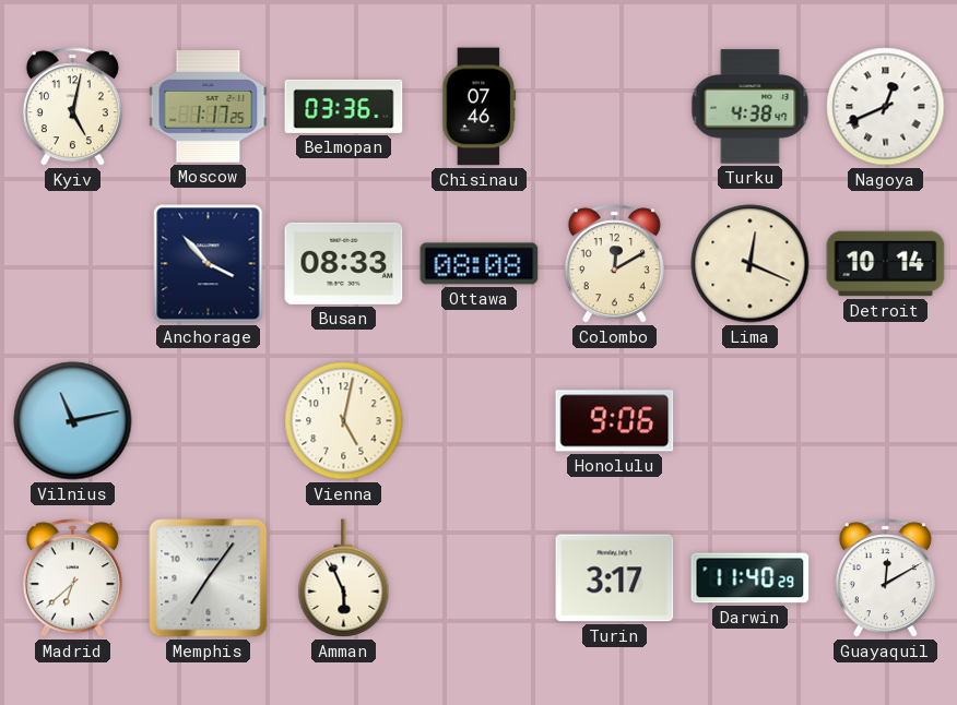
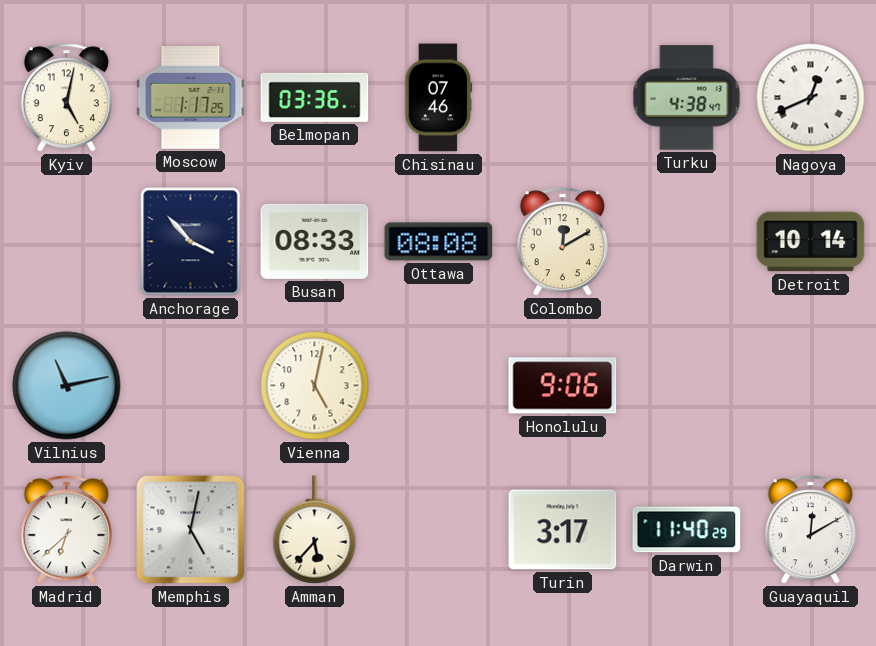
Lima: 12:19 -> none
Memphis: 7:06 -> 5:02
Amman: 5:56 -> 5:37
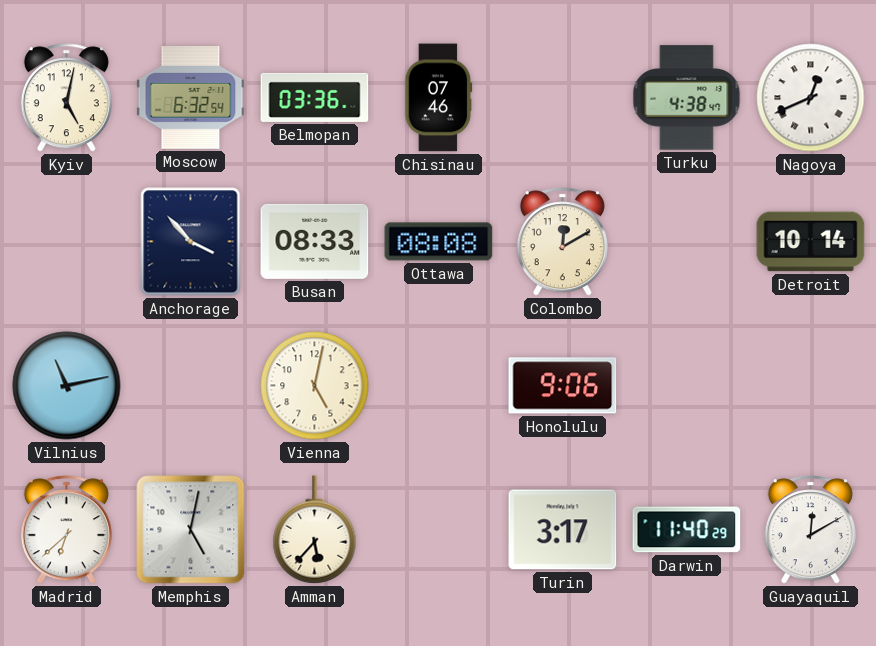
Moscow: 1:17 -> 6:32
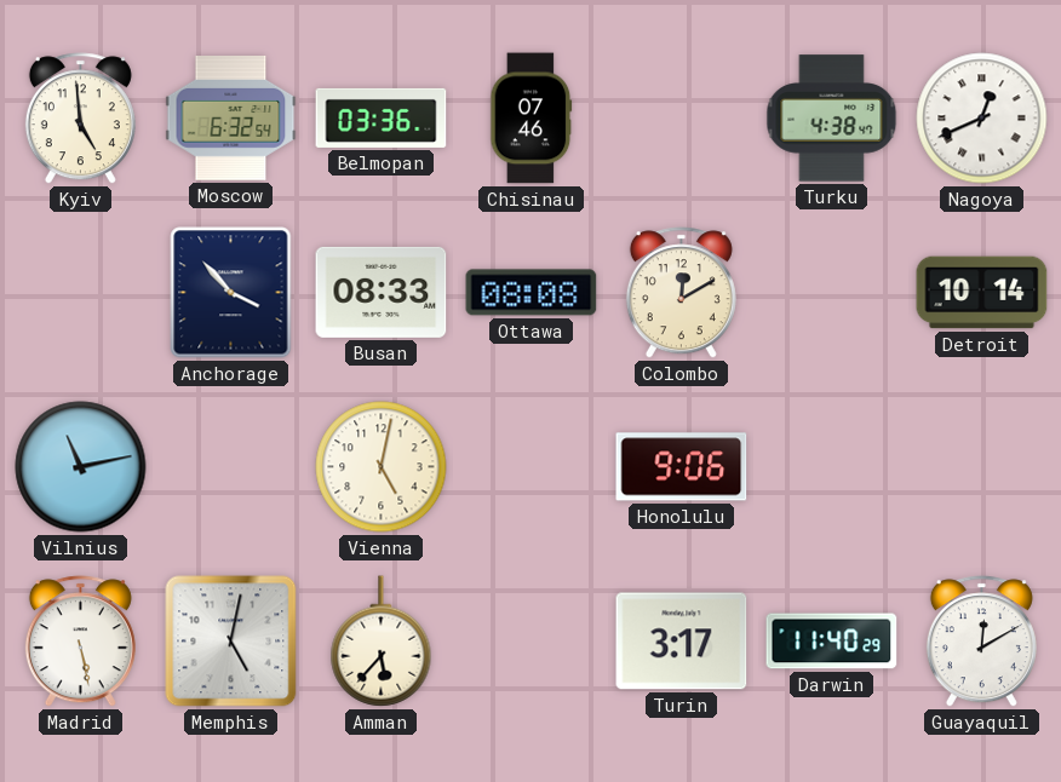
Kyiv: 5:02 -> 4:59
Madrid: 6:38 -> 5:28
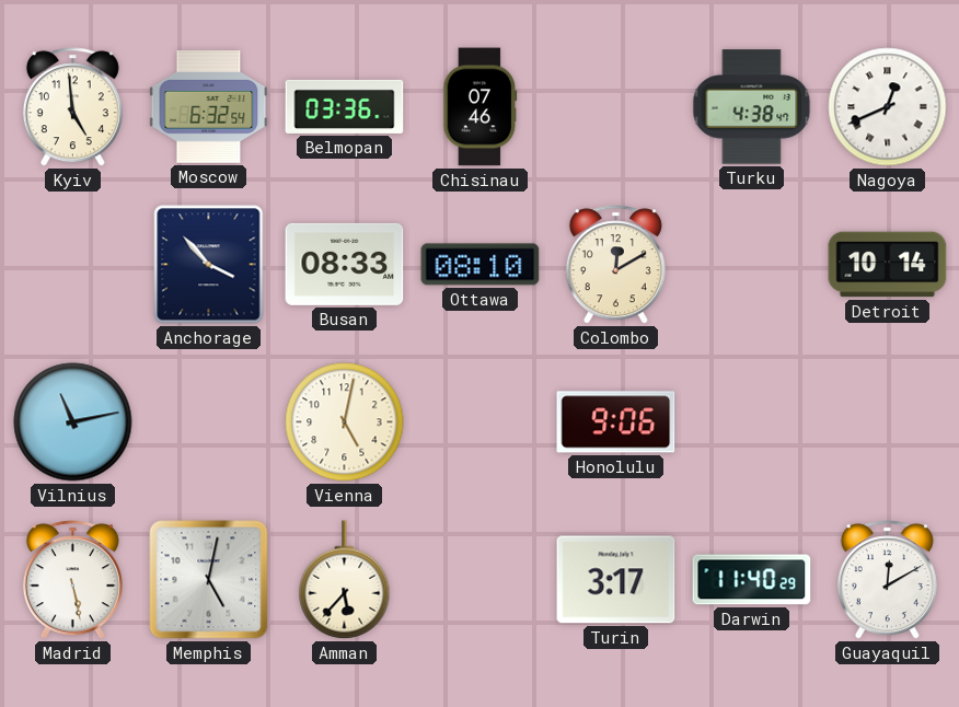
Ottawa: 08:08 -> 08:10
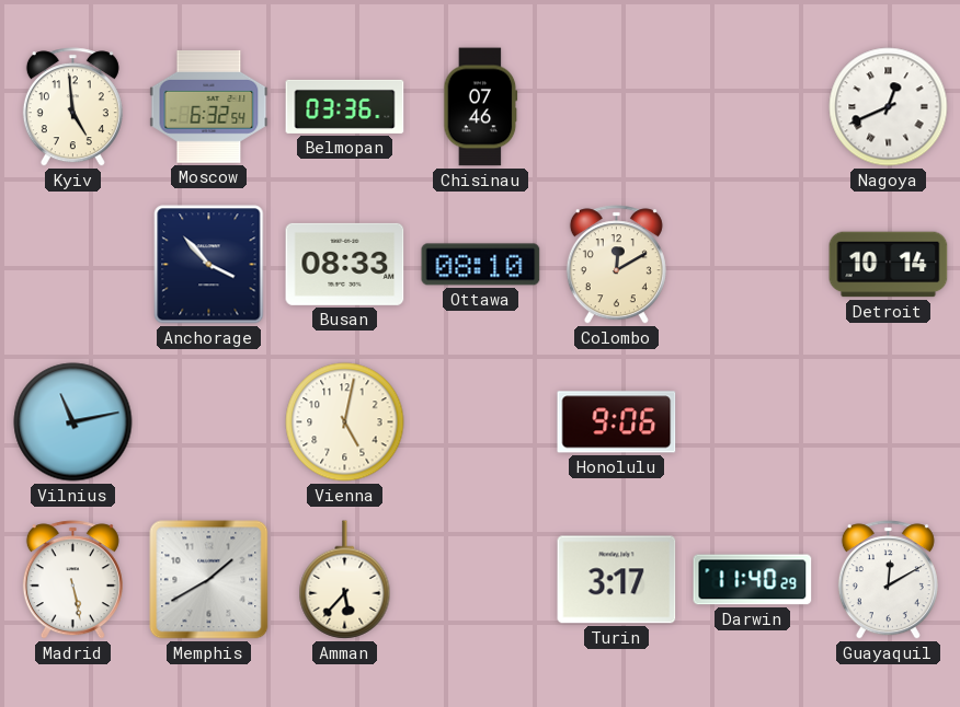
Turku: 4:38 -> none
Memphis: 5:02 -> 1:40
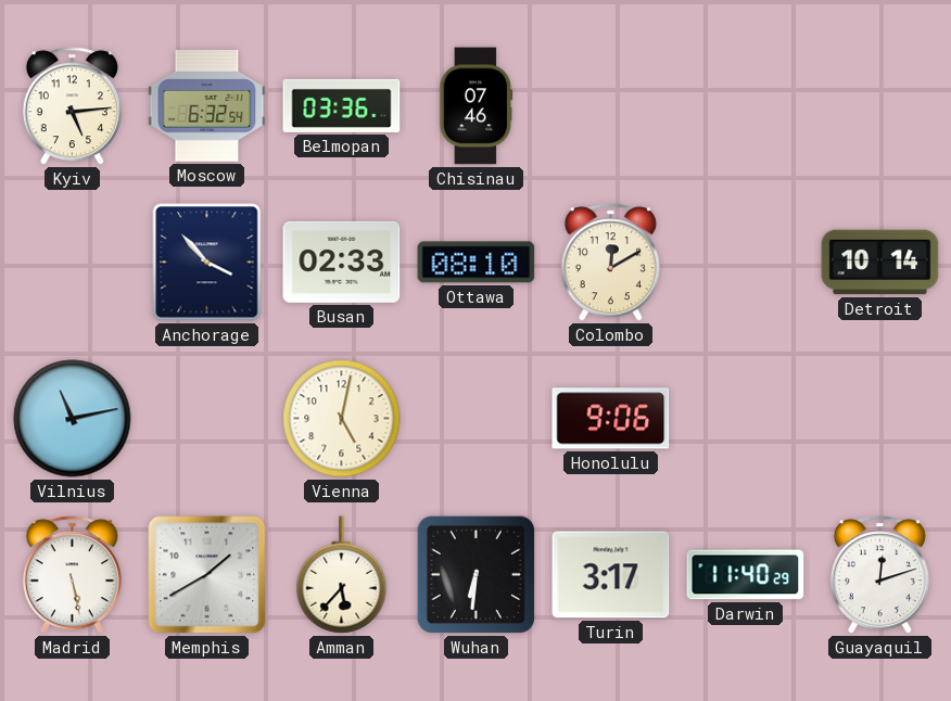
Kyiv: 4:59 -> 5:14
Nagoya: 12:41 -> none
Busan: 08:33 -> 02:33
Wuhan: none -> 6:31
Guayaquil: 12:10 -> 12:12
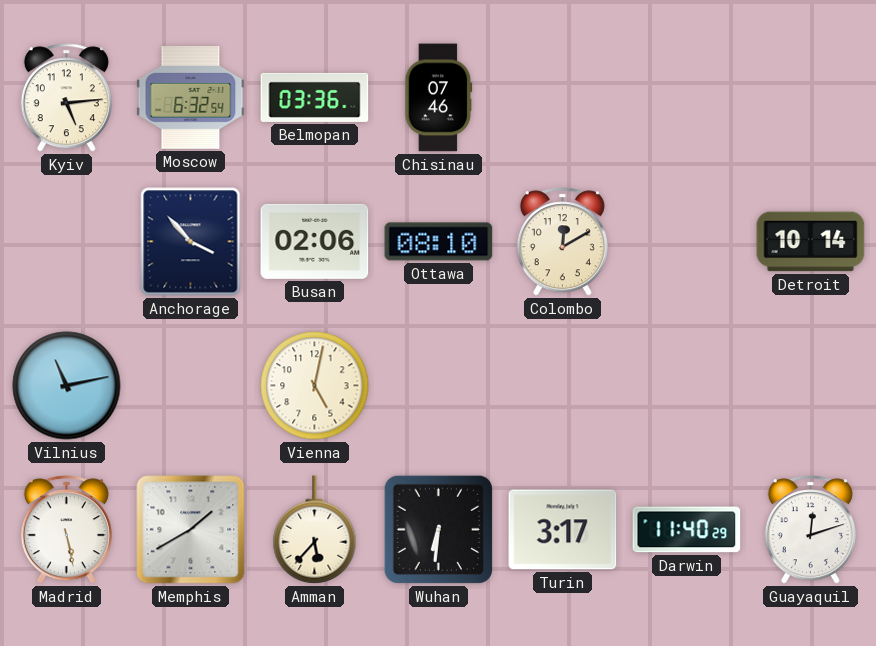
Busan: 02:33 -> 02:06
Honolulu: 9:06 -> none
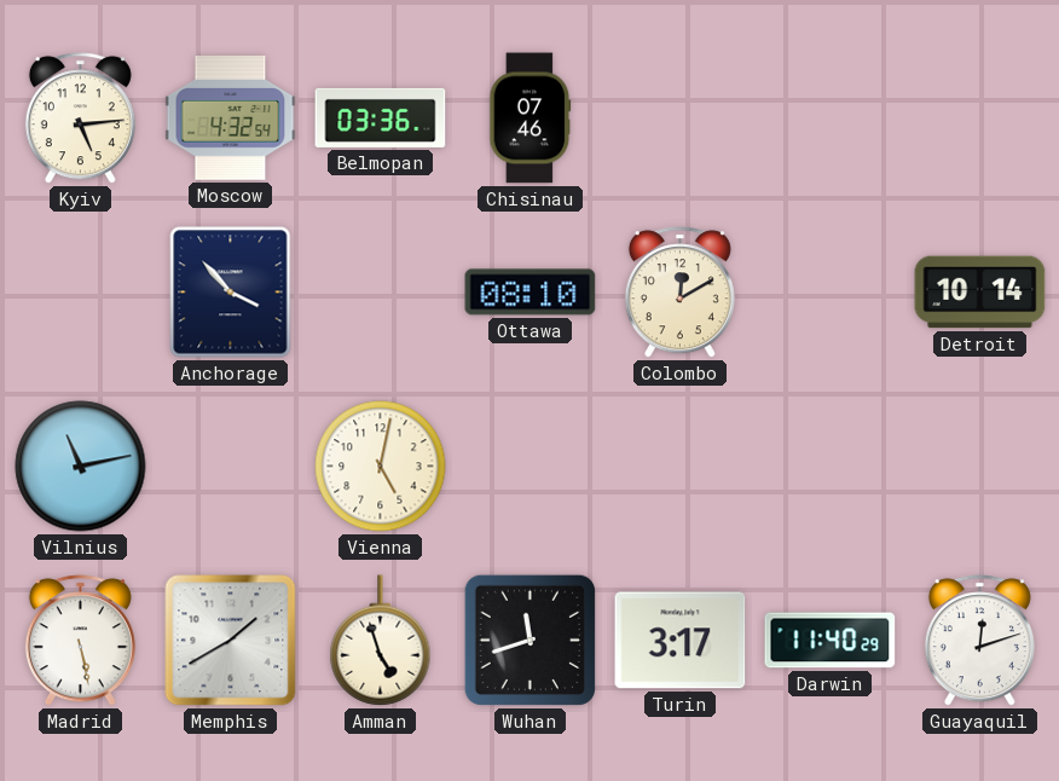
Moscow: 6:32 -> 4:32
Busan: 02:06 -> none
Amman: 5:37 -> 4:57
Wuhan: 6:31 -> 11:42
